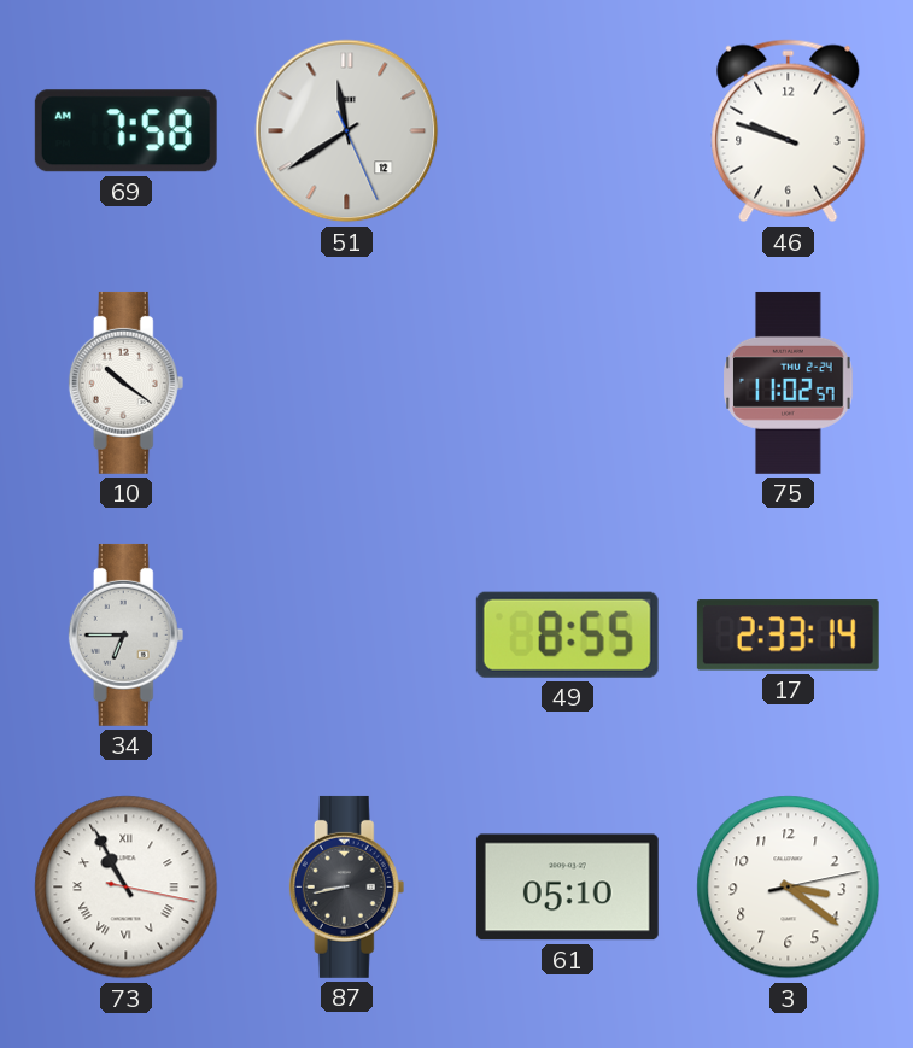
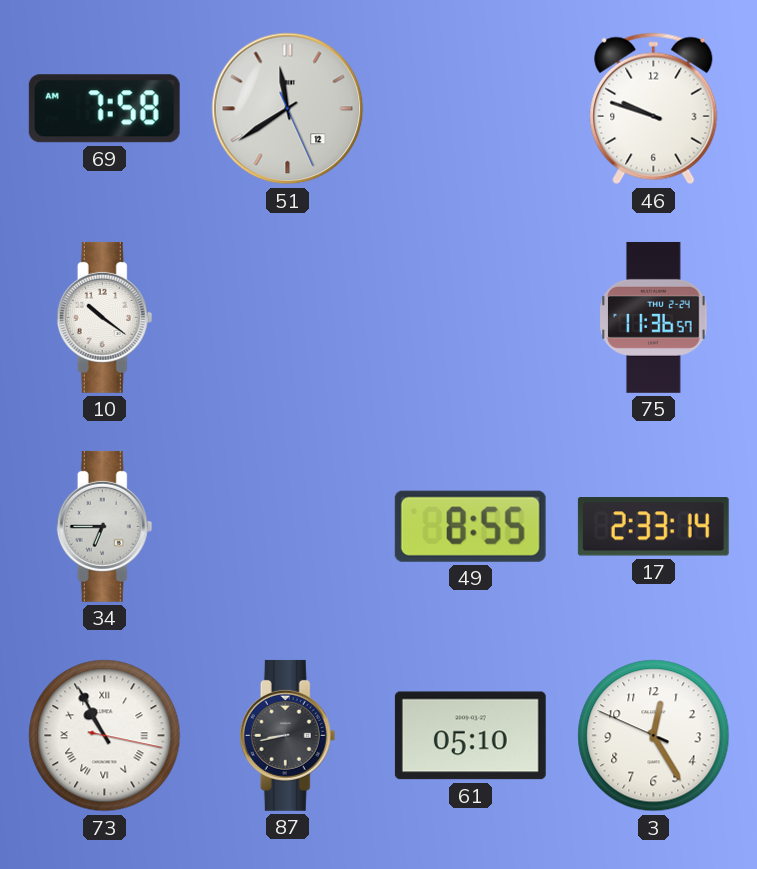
75: 11:02 -> 11:36
3: 3:21 -> 12:24
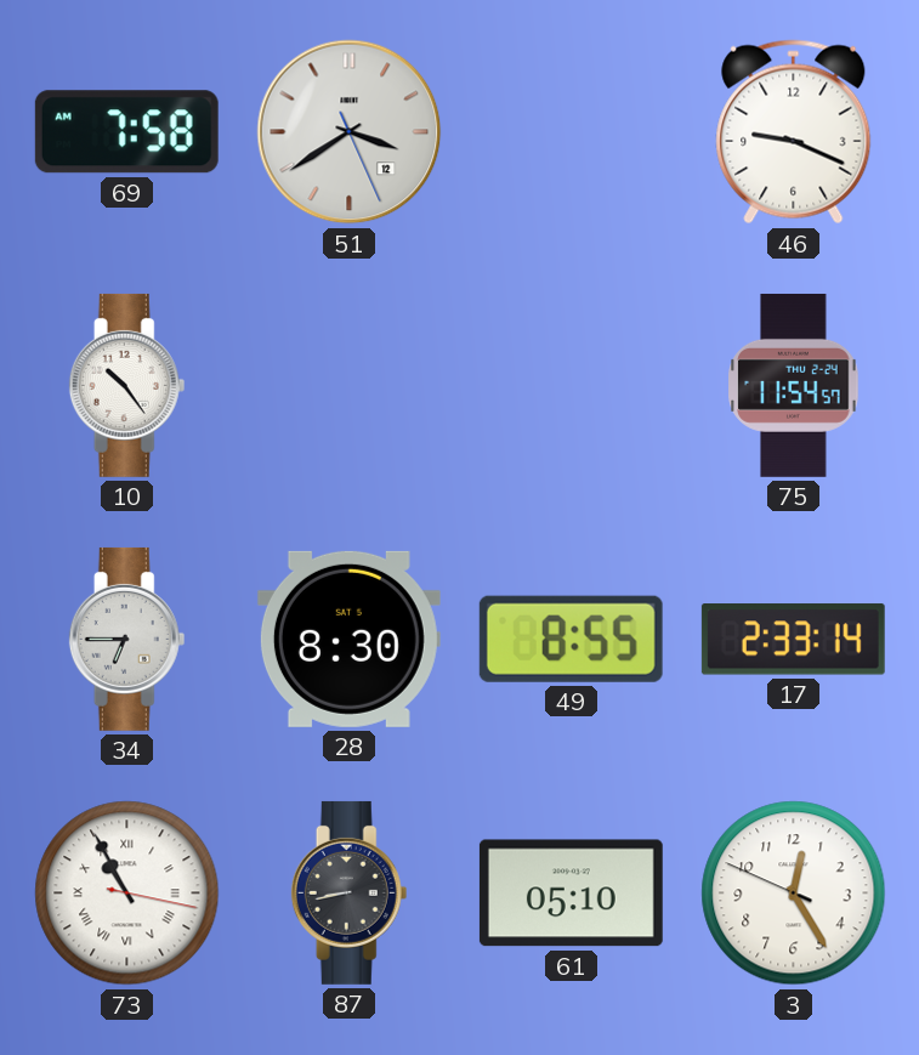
51: 11:39 -> 3:39
46: 9:48 -> 9:19
10: 10:21 -> 10:24
75: 11:36 -> 11:54
28: none -> 8:30
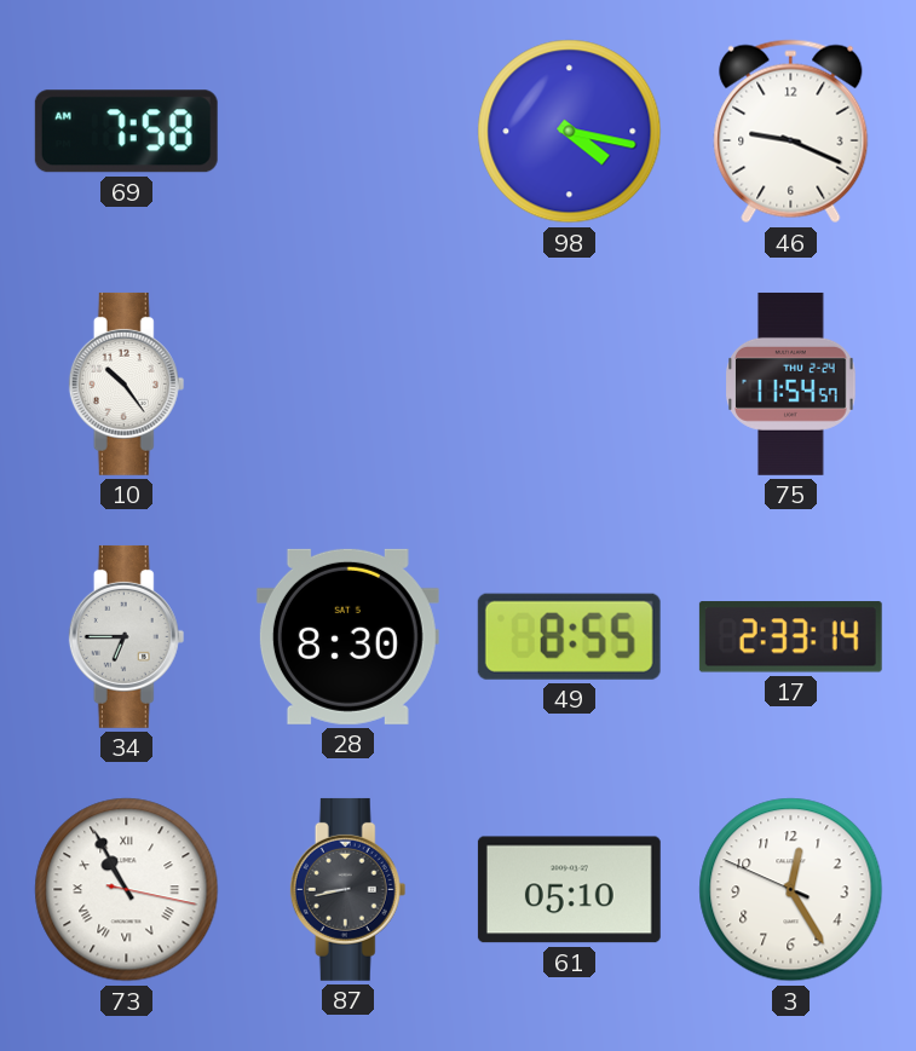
51: 3:39 -> none
98: none -> 4:17
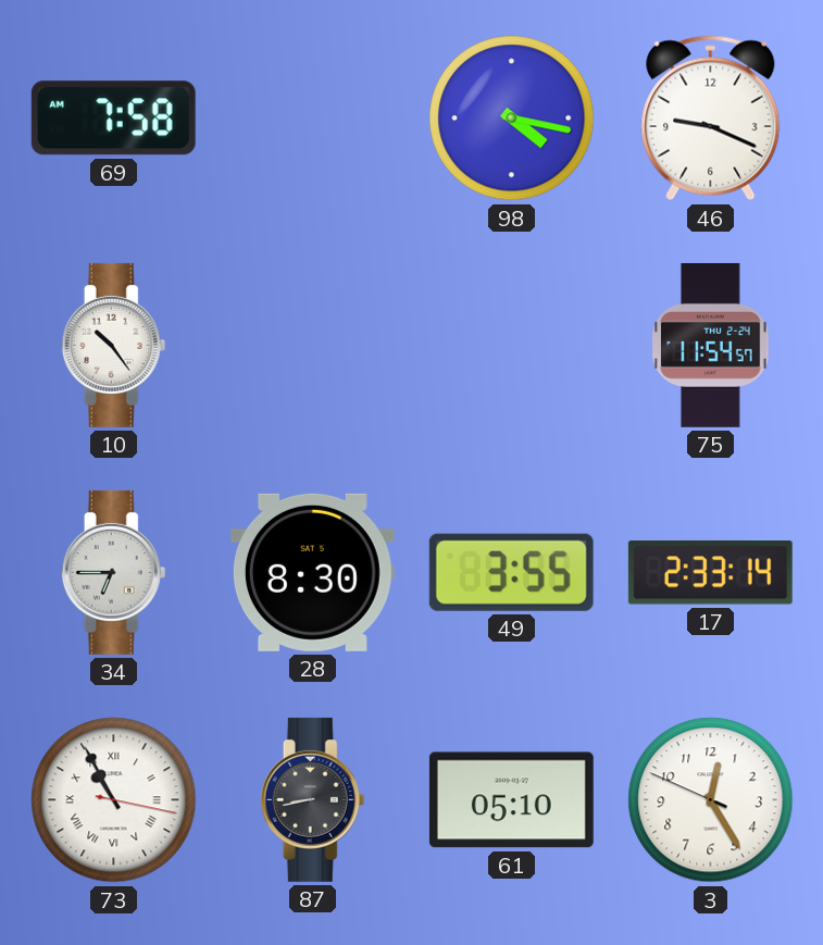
49: 8:55 -> 3:55
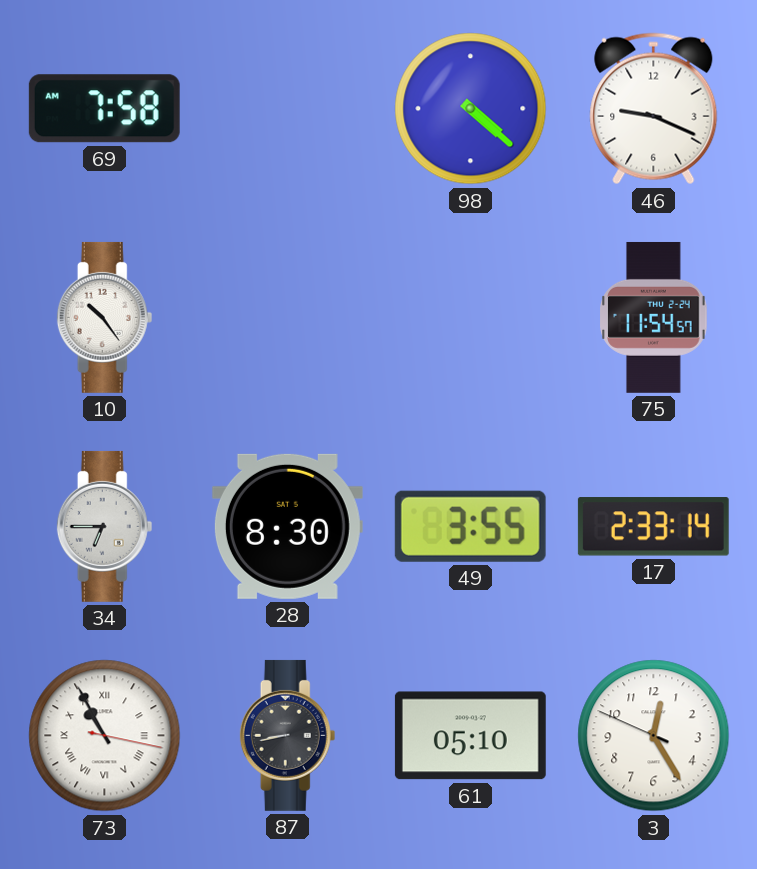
98: 4:17 -> 4:22
